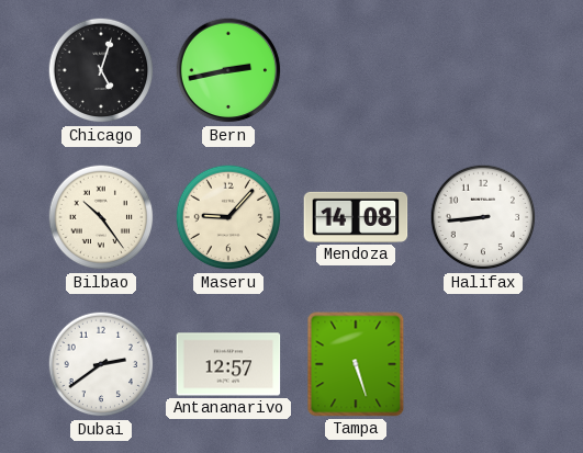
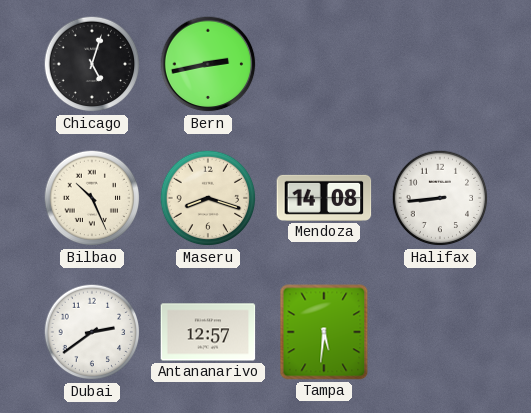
Bilbao: 10:24 -> 10:26
Maseru: 9:07 -> 8:18
Tampa: 5:27 -> 5:31
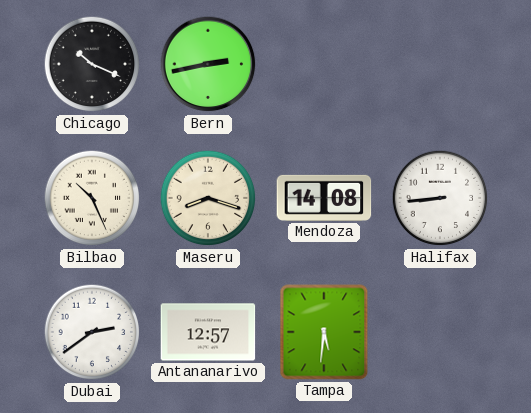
Chicago: 5:03 -> 10:19
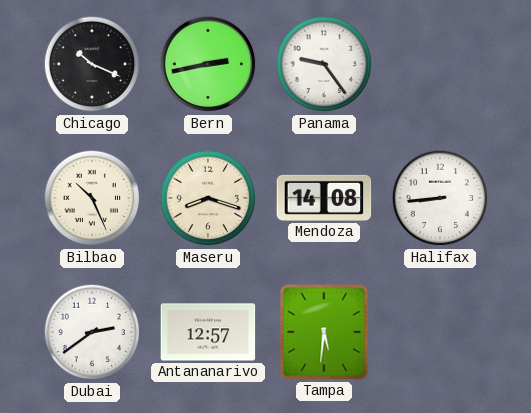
Panama: none -> 9:24
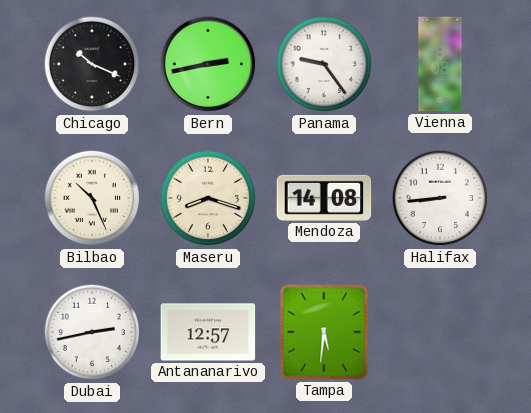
Vienna: none -> 8:08
Dubai: 2:39 -> 2:43
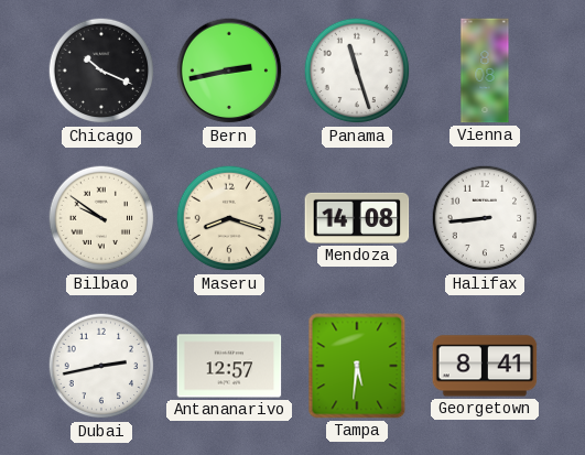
Panama: 9:24 -> 11:27
Bilbao: 10:26 -> 9:51
Georgetown: none -> 8:41
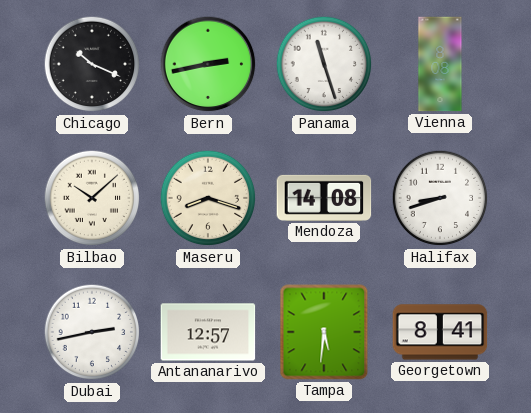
Bilbao: 9:51 -> 10:08
Halifax: 8:44 -> 8:42
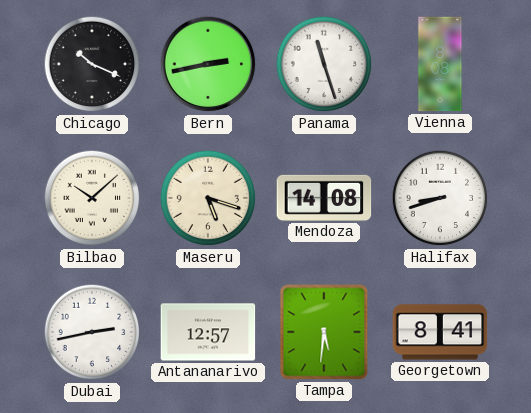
Maseru: 8:18 -> 5:18
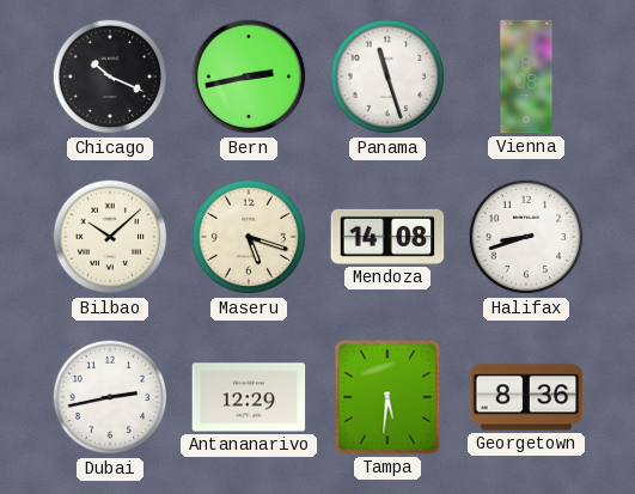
Antananarivo: 12:57 -> 12:29
Georgetown: 8:41 -> 8:36
